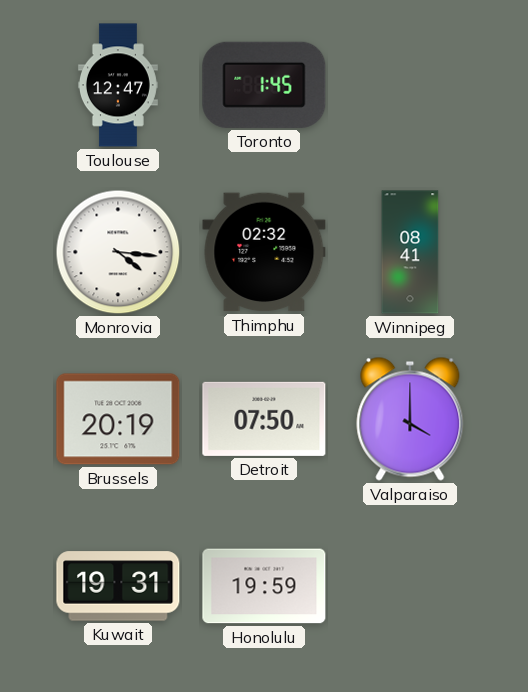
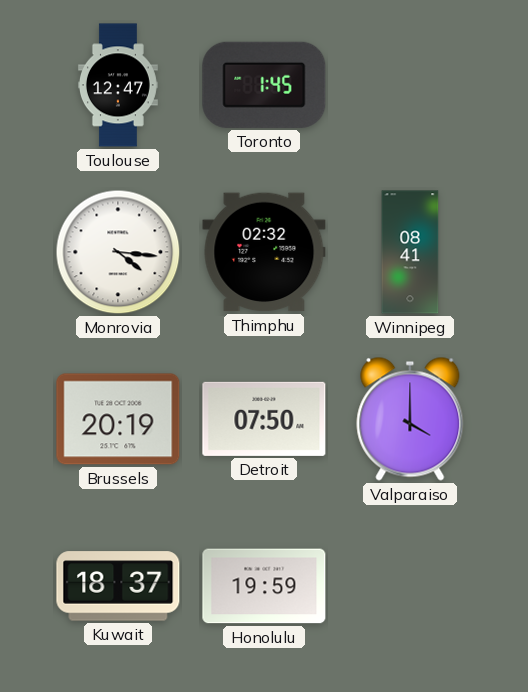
Kuwait: 19:31 -> 18:37
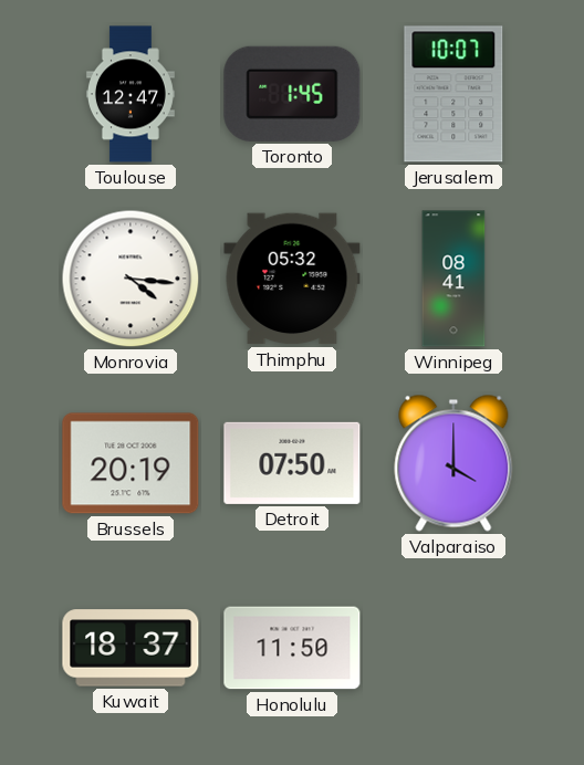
Jerusalem: none -> 10:07
Thimphu: 02:32 -> 05:32
Honolulu: 19:59 -> 11:50
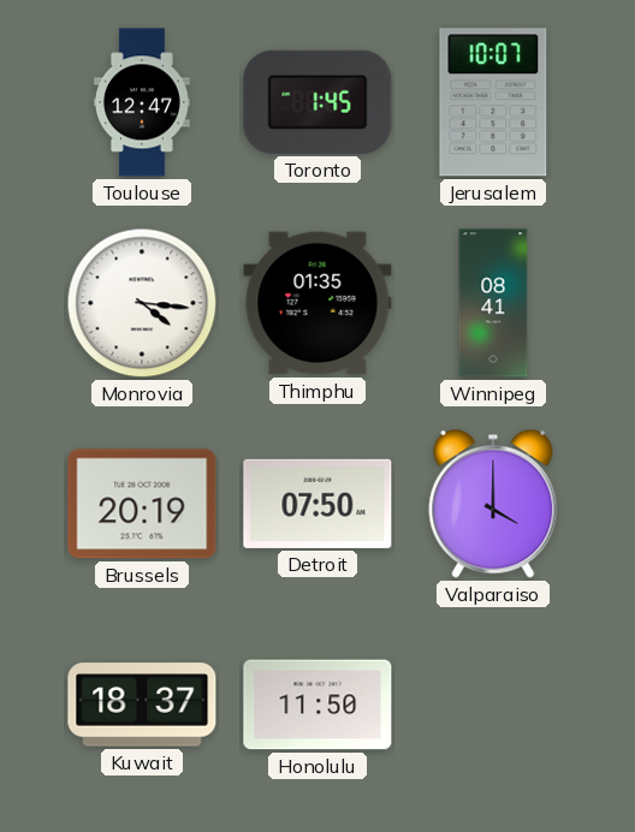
Thimphu: 05:32 -> 01:35
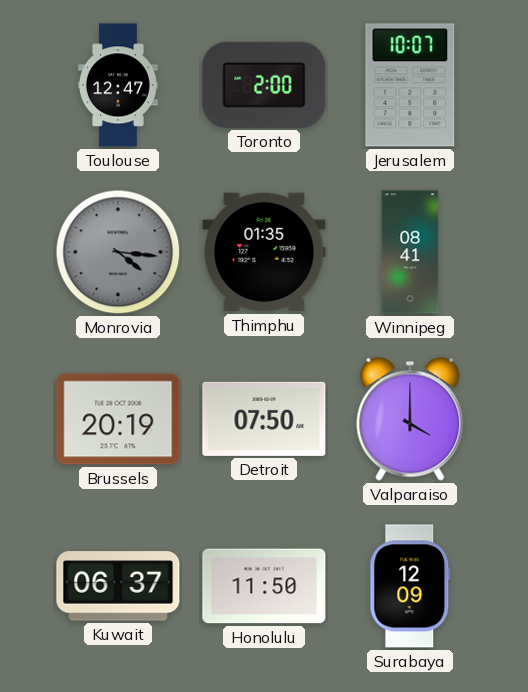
Toronto: 1:45 -> 2:00
Monrovia dial: white -> grey
Kuwait: 18:37 -> 06:37
Surabaya: none -> 12:09
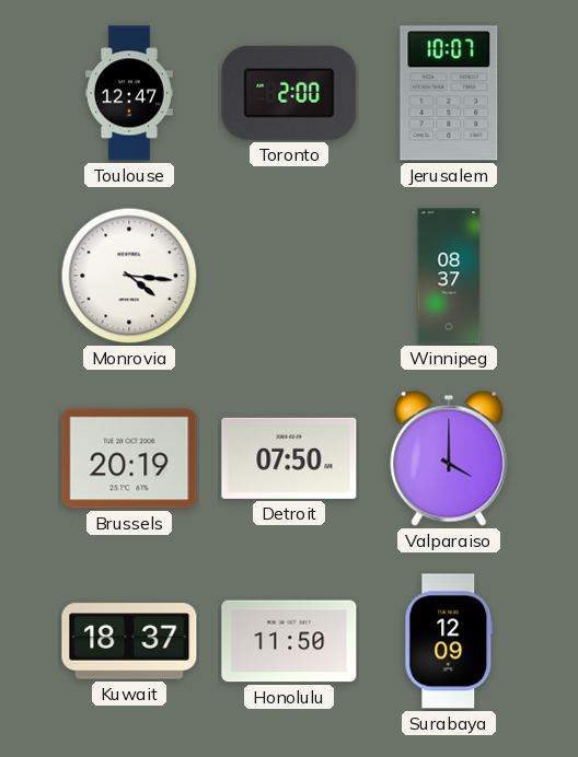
Monrovia dial: grey -> white
Thimphu: 01:35 -> none
Winnipeg: 08:41 -> 08:37
Kuwait: 06:37 -> 18:37
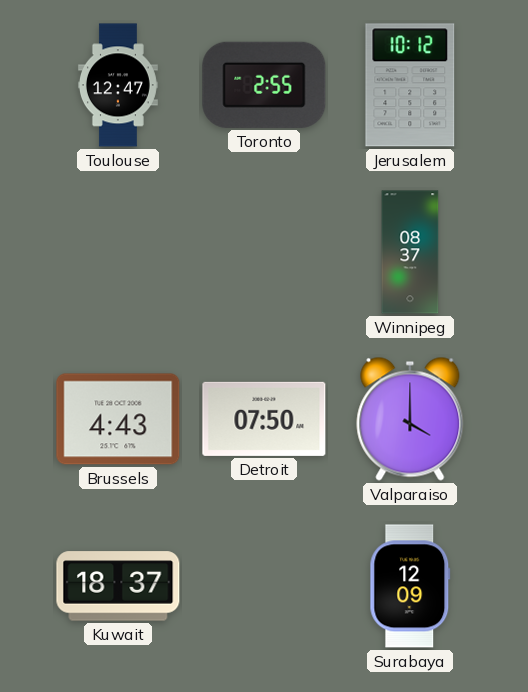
Toronto: 2:00 -> 2:55
Jerusalem: 10:07 -> 10:12
Monrovia: 4:16 -> none
Brussels: 20:19 -> 4:43
Honolulu: 11:50 -> none
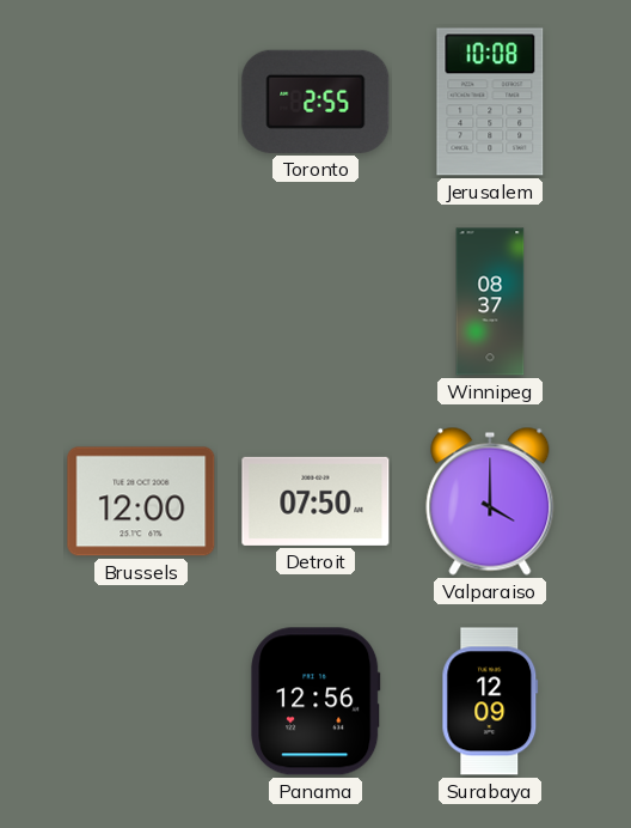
Toulouse: 12:47 -> none
Jerusalem: 10:12 -> 10:08
Brussels: 4:43 -> 12:00
Kuwait: 18:37 -> none
Panama: none -> 12:56
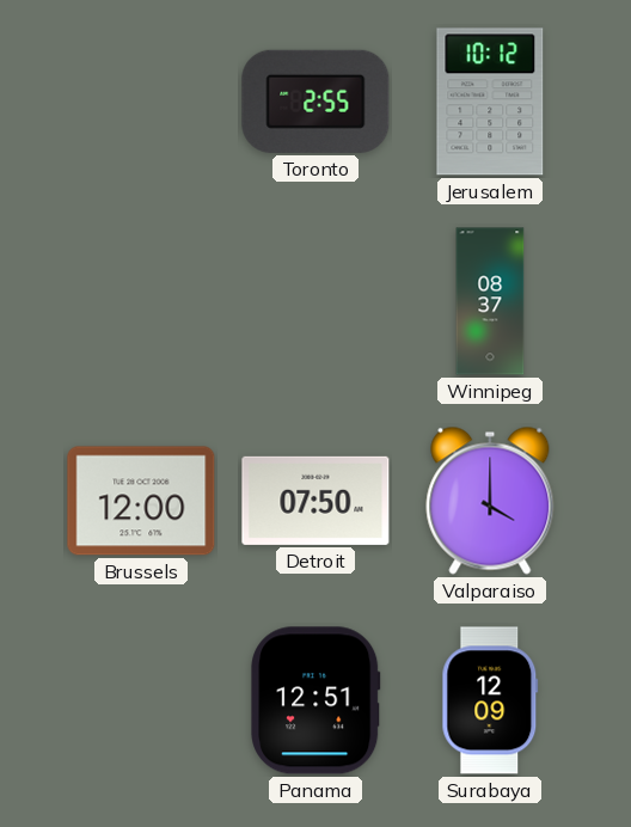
Jerusalem: 10:08 -> 10:12
Panama: 12:56 -> 12:51
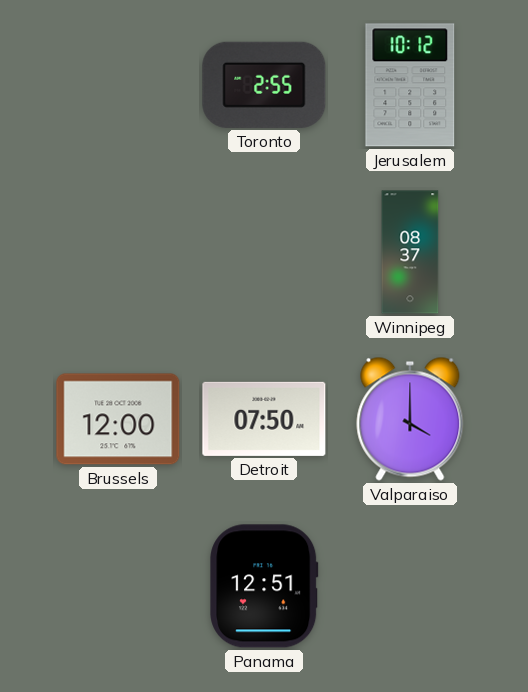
Surabaya: 12:09 -> none
